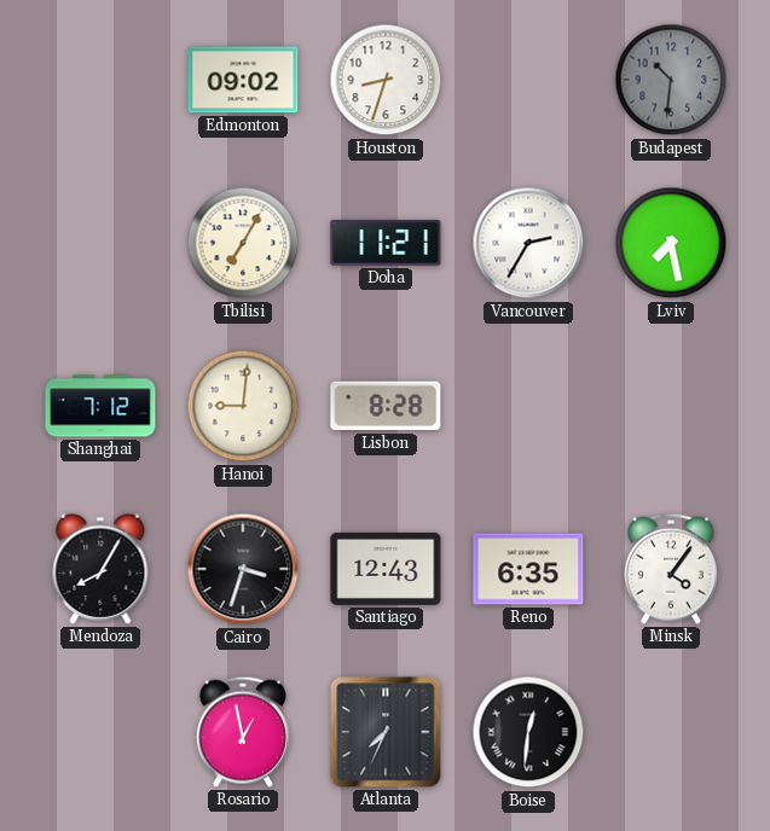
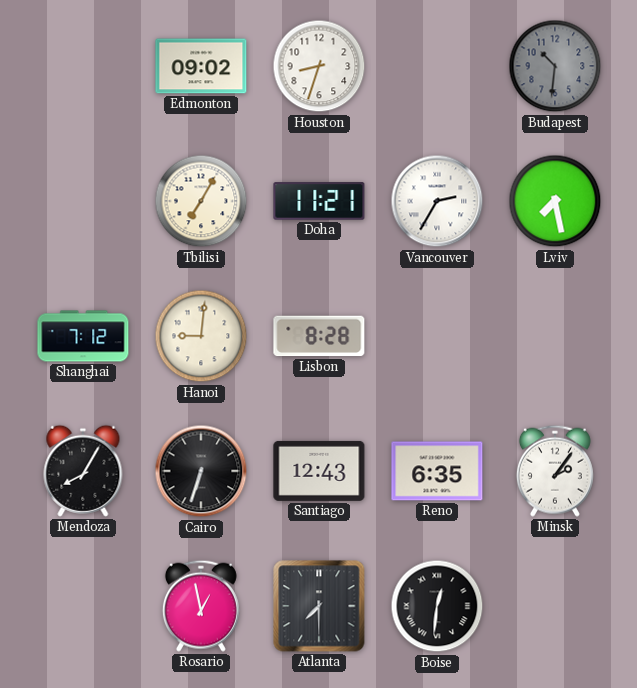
Cairo: 3:33 -> 6:33
Minsk: 4:06 -> 2:06
Atlanta: 7:34 -> 7:30
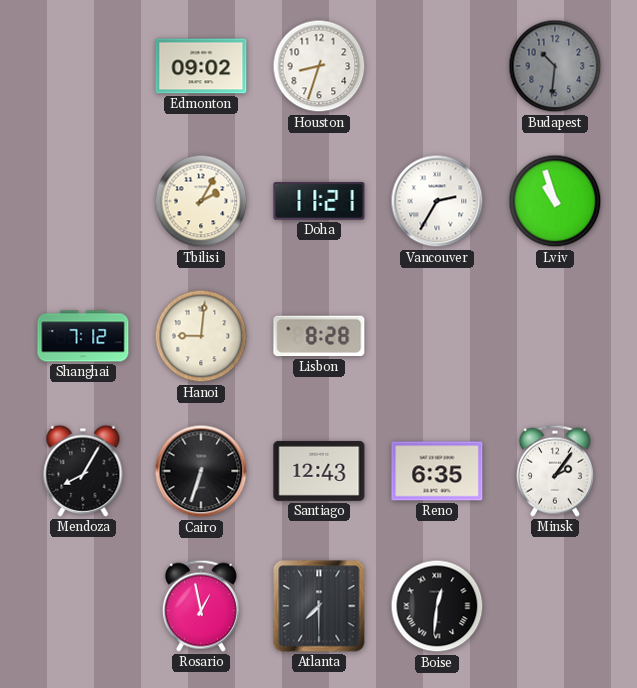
Tbilisi: 7:05 -> 2:05
Lviv: 7:28 -> 10:57
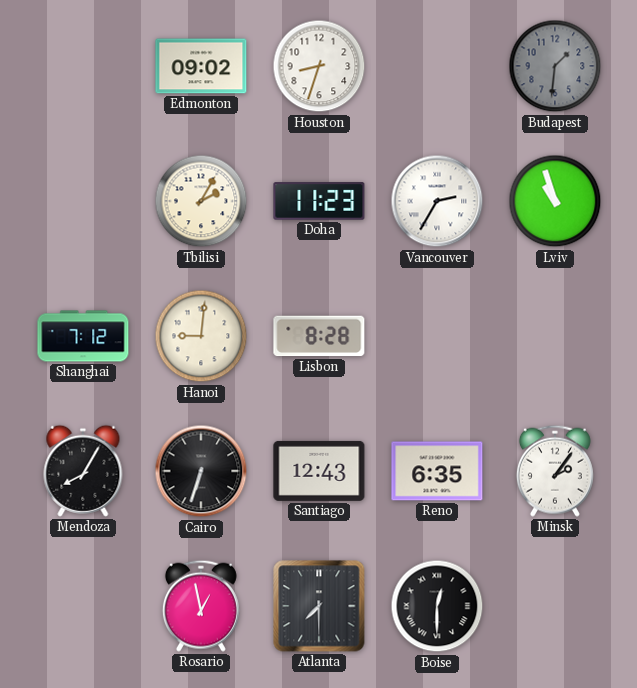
Budapest: 10:31 -> 1:31
Doha: 11:21 -> 11:23
Boise: 12:31 -> 12:30
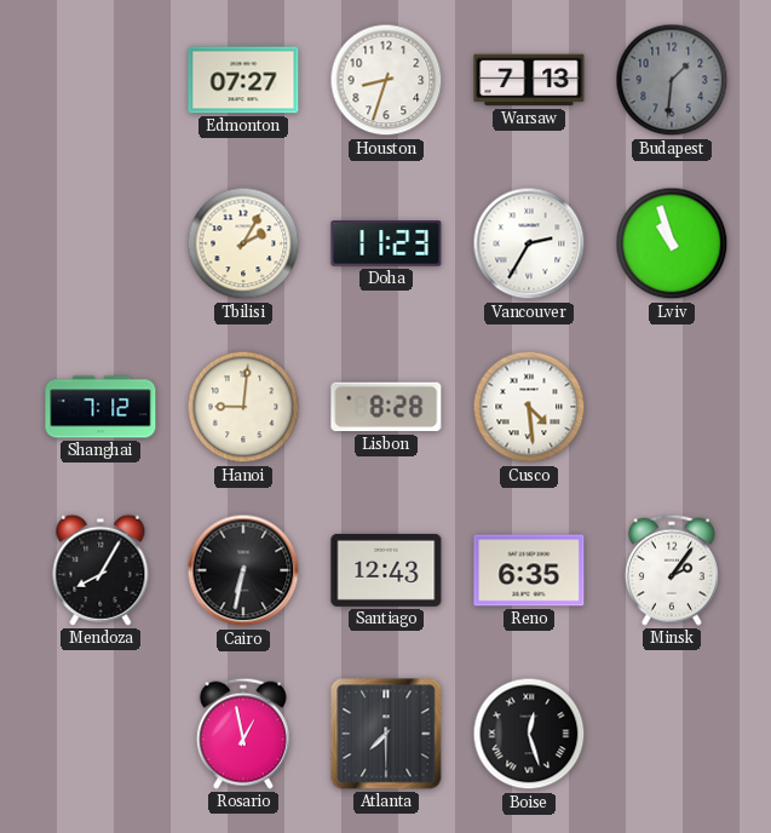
Edmonton: 09:02 -> 07:27
Warsaw: none -> 7:13
Cusco: none -> 4:29
Cairo: 6:33 -> 6:32
Boise: 12:30 -> 12:27
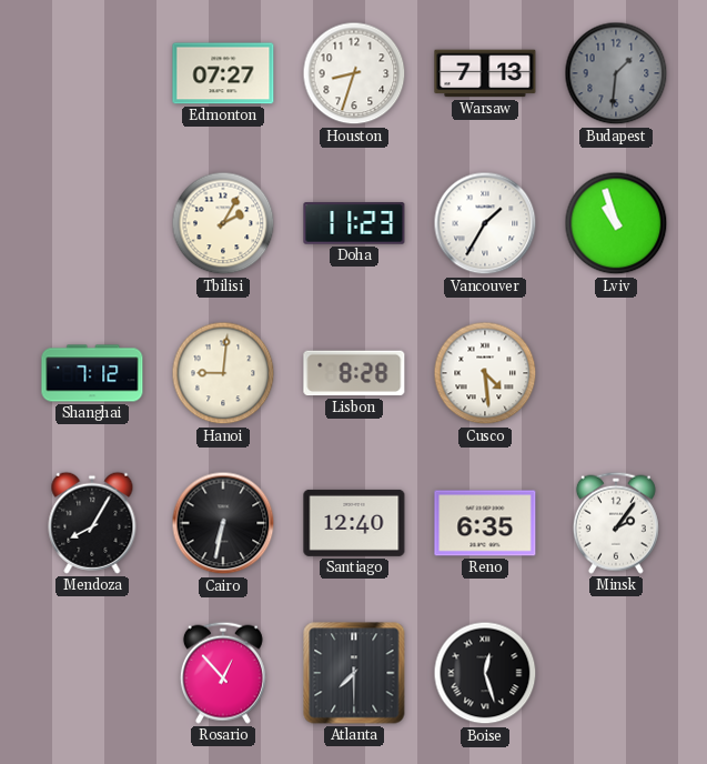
Vancouver: 2:35 -> 1:35
Santiago: 12:43 -> 12:40
Rosario: 12:58 -> 12:53
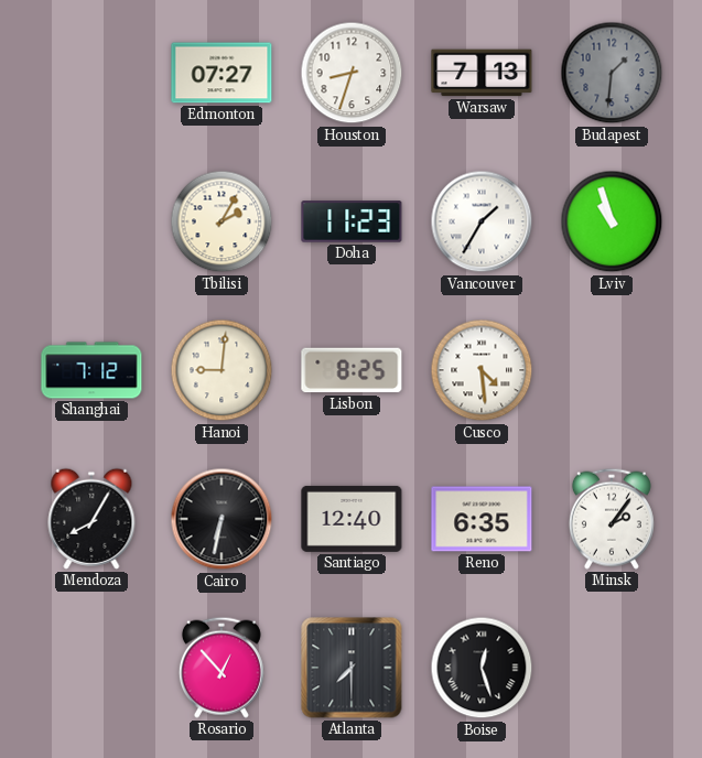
Lisbon: 8:28 -> 8:25
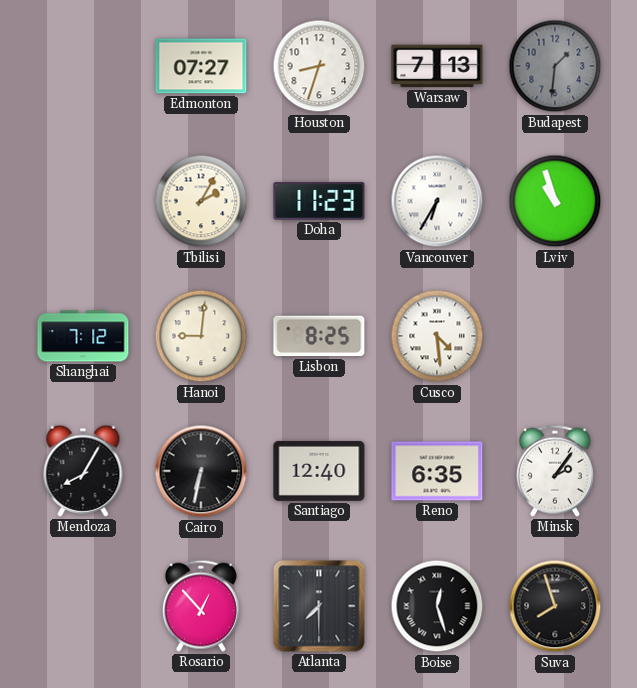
Vancouver: 1:35 -> 6:35
Suva: none -> 7:57
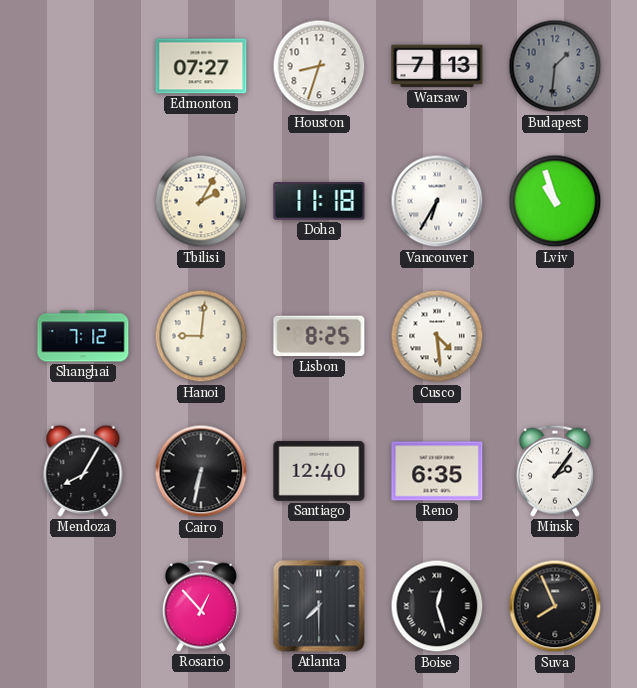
Doha: 11:23 -> 11:18
Suva: 7:57 -> 7:56
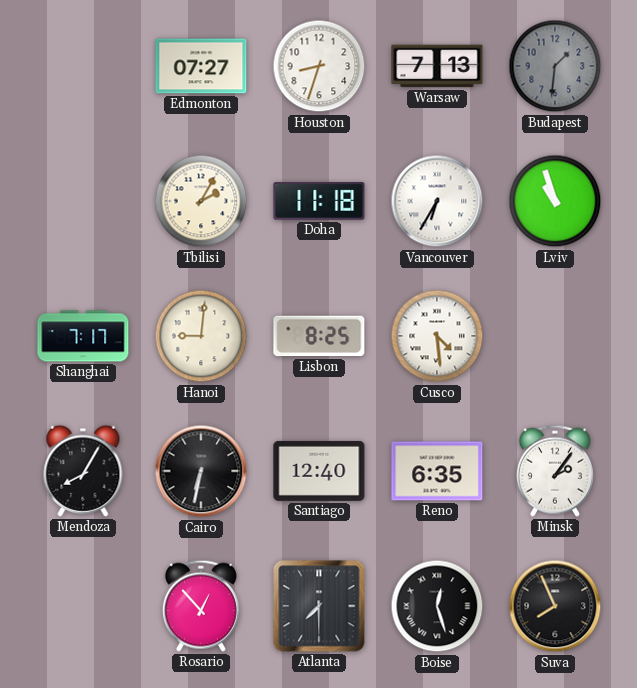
Shanghai: 7:12 -> 7:17
